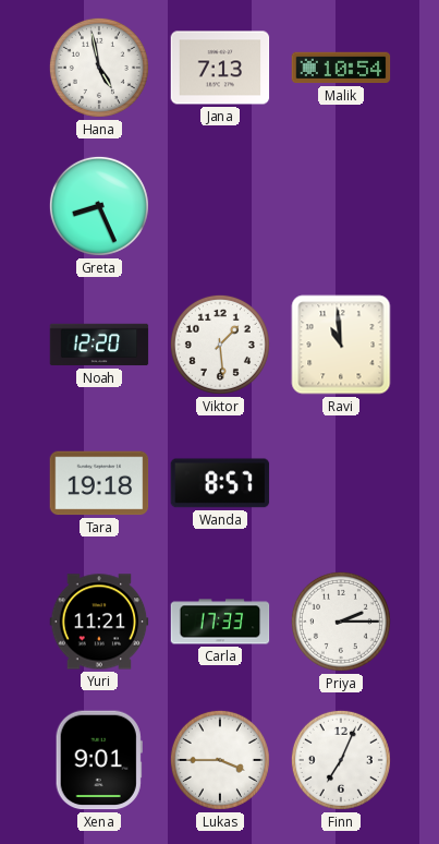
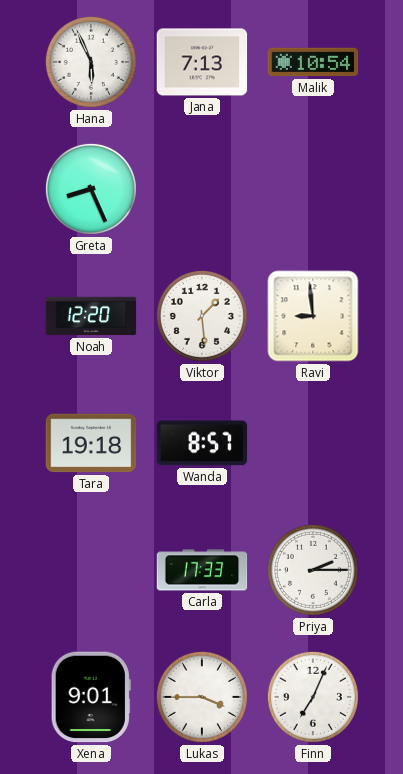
Hana: 4:58 -> 5:56
Ravi: 10:59 -> 8:59
Yuri: 11:21 -> none
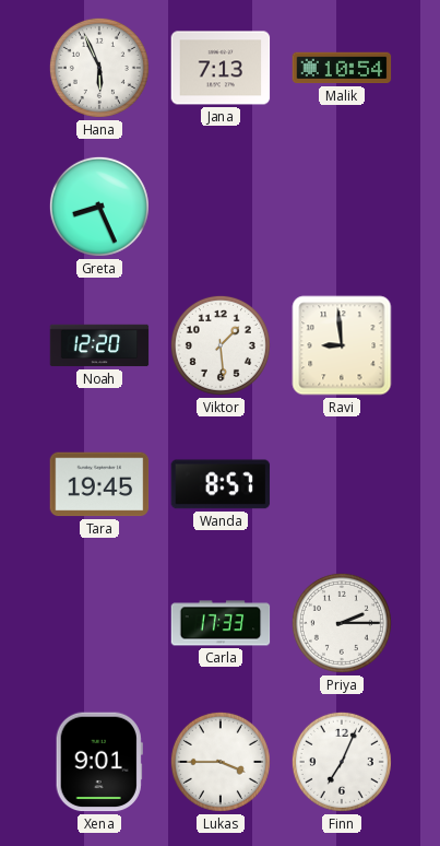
Tara: 19:18 -> 19:45
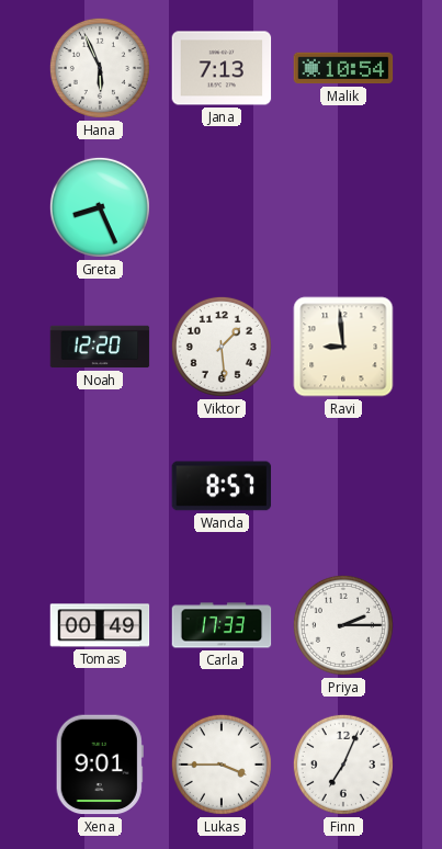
Tara: 19:45 -> none
Tomas: none -> 00:49
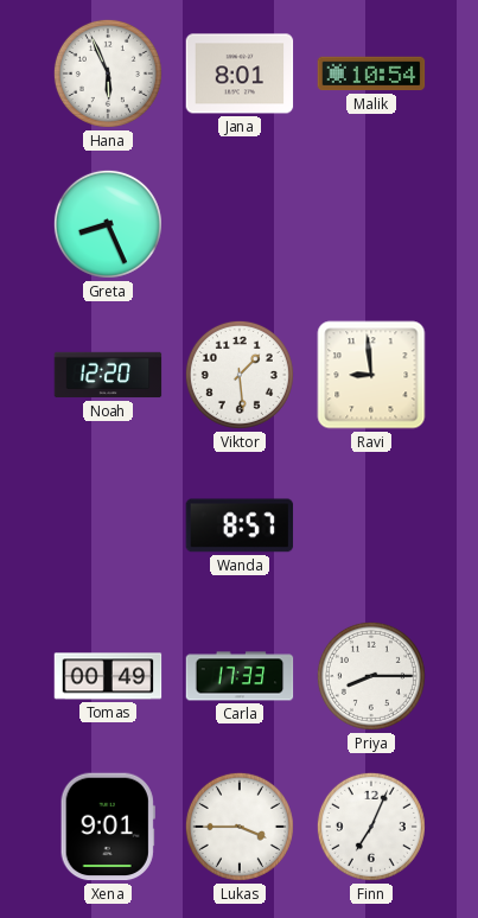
Jana: 7:13 -> 8:01
Priya: 2:15 -> 8:15
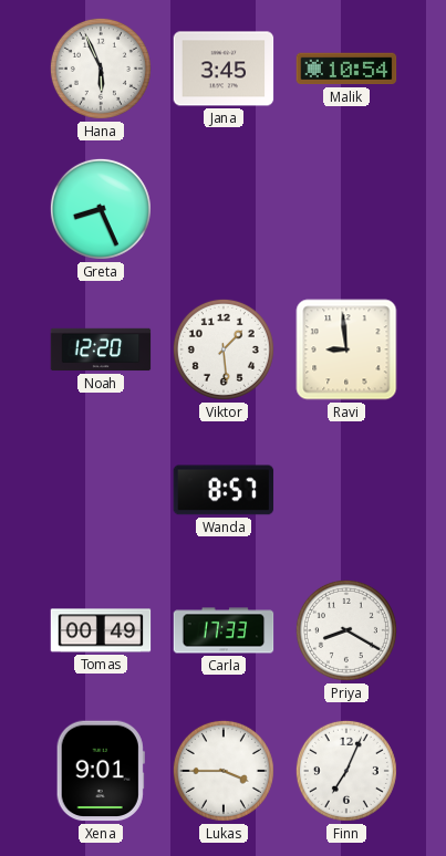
Jana: 8:01 -> 3:45
Priya: 8:15 -> 8:20
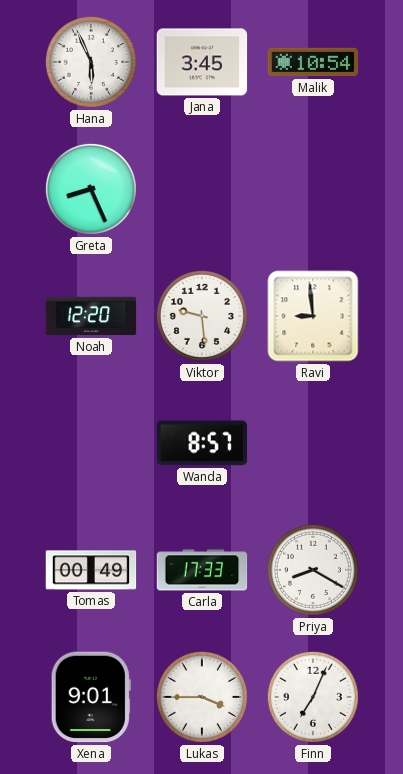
Viktor: 1:29 -> 9:29
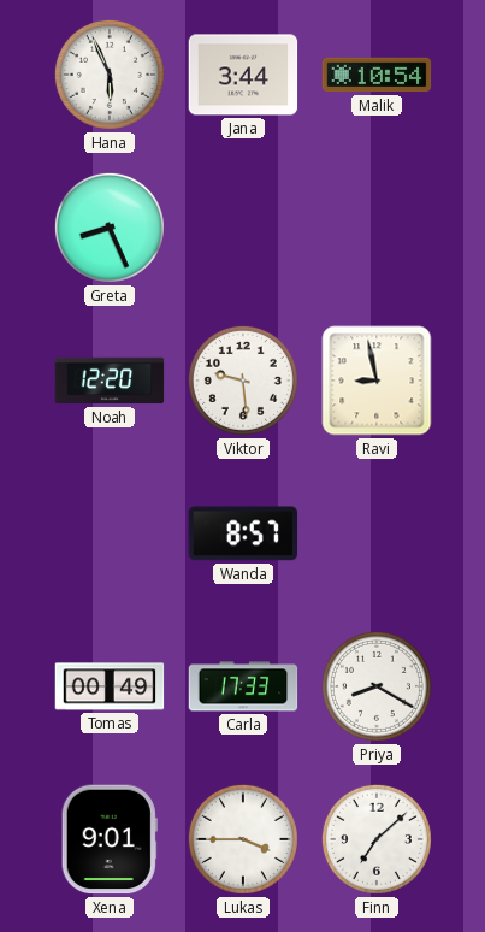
Jana: 3:45 -> 3:44
Ravi: 8:59 -> 8:58
Finn: 7:04 -> 7:08
